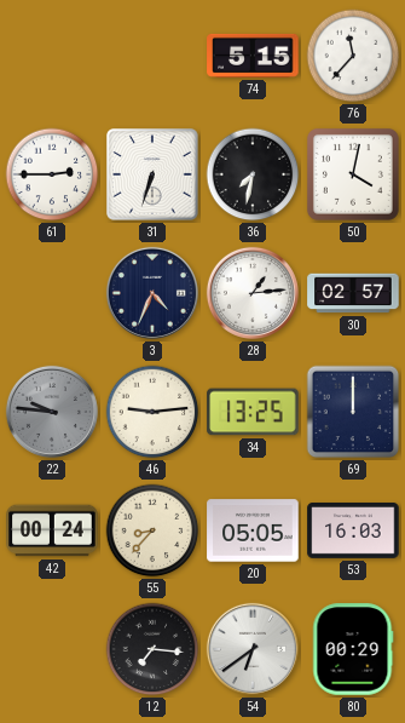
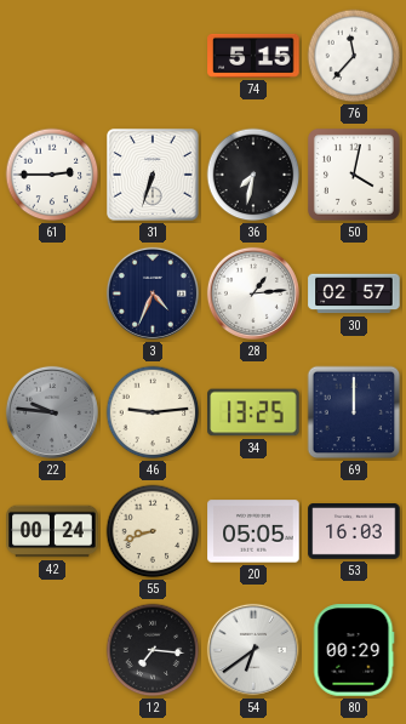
55: 8:37 -> 8:42
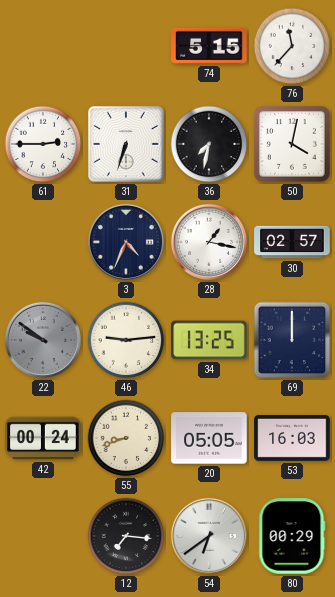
28: 1:14 -> 1:17
22: 9:46 -> 9:51
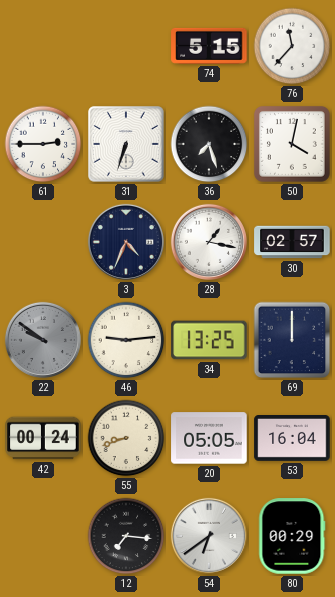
36: 7:32 -> 7:27
53: 16:03 -> 16:04
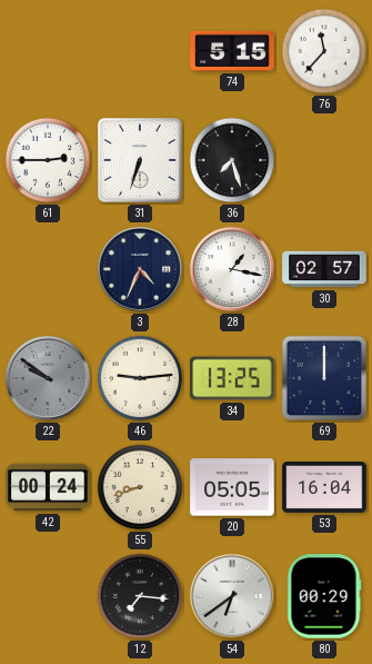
50: 4:02 -> none
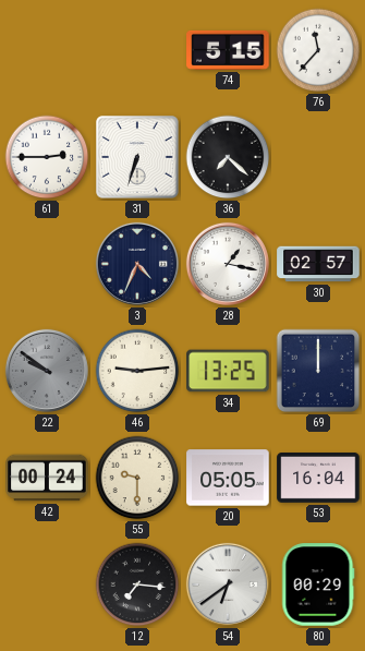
36: 7:27 -> 7:22
55: 8:42 -> 9:30
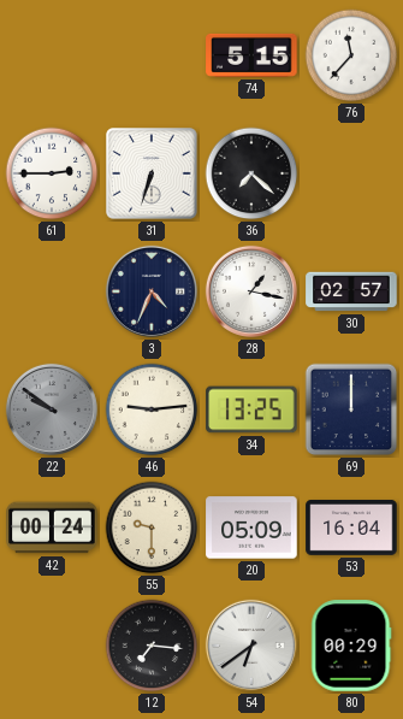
20: 05:05 -> 05:09
